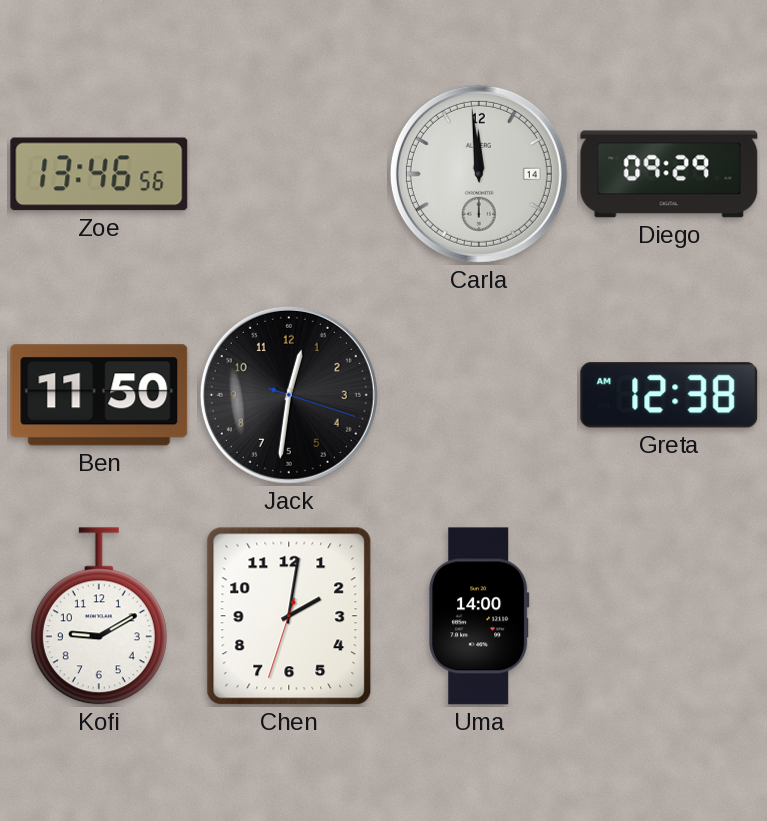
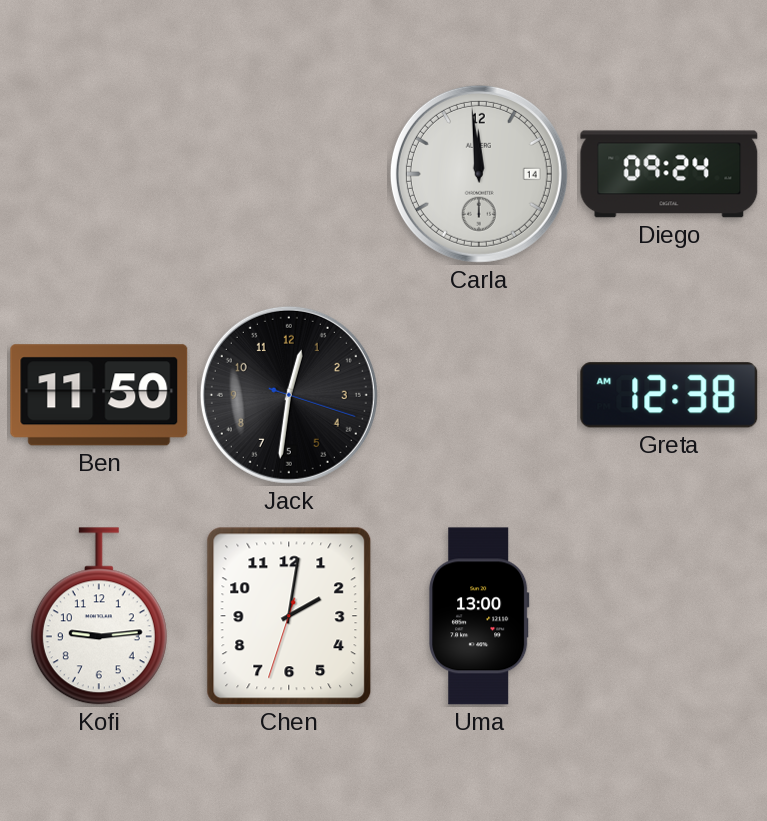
Zoe: 13:46 -> none
Diego: 09:29 -> 09:24
Kofi: 9:10 -> 9:14
Uma: 14:00 -> 13:00
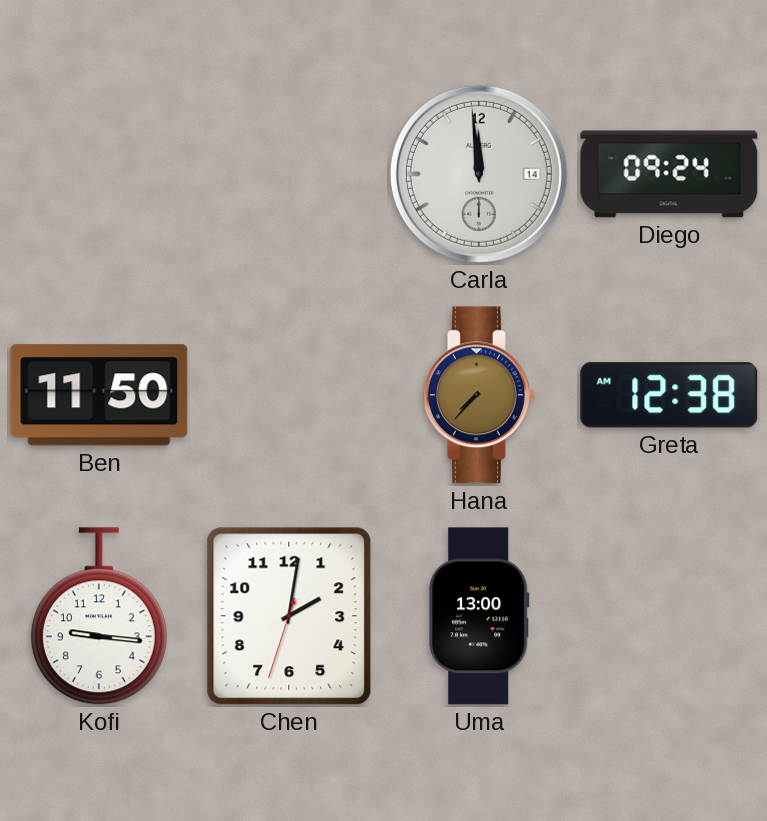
Jack: 12:31 -> none
Hana: none -> 7:37
Kofi: 9:14 -> 9:16
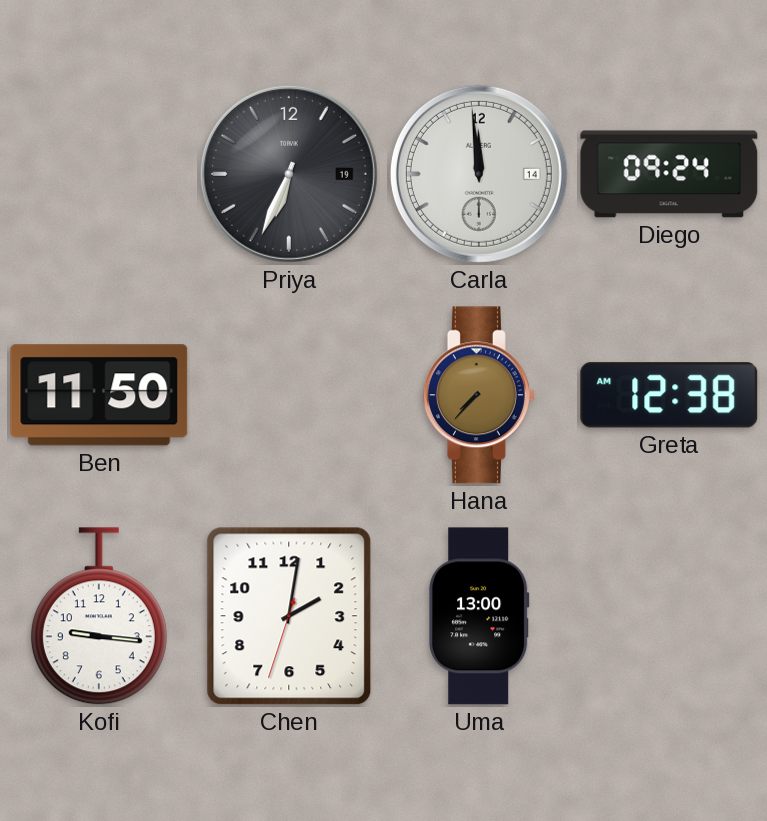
Priya: none -> 6:34
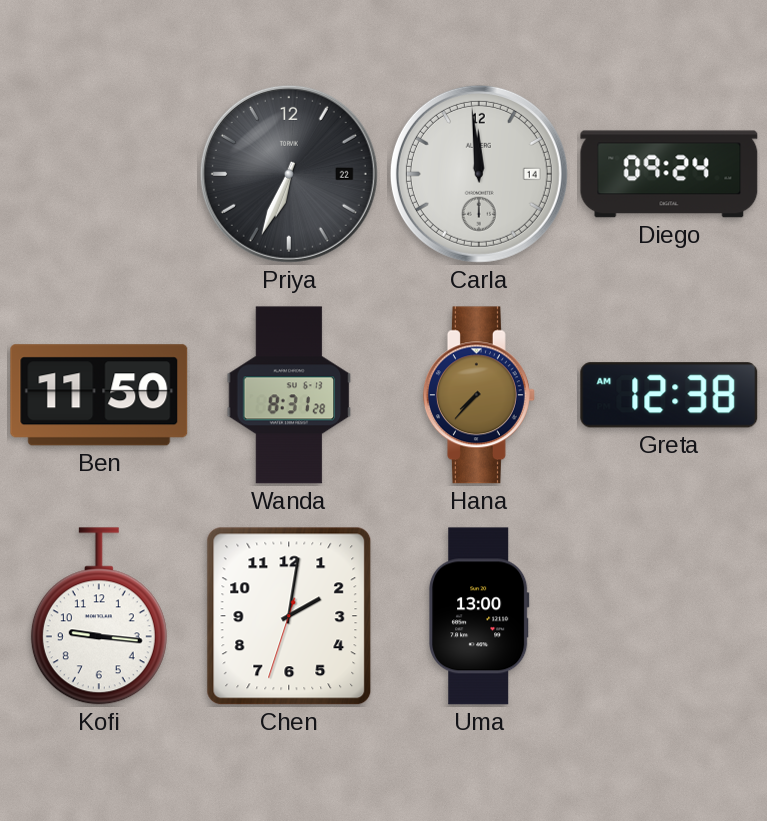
Priya date: 19 -> 22
Wanda: none -> 8:31
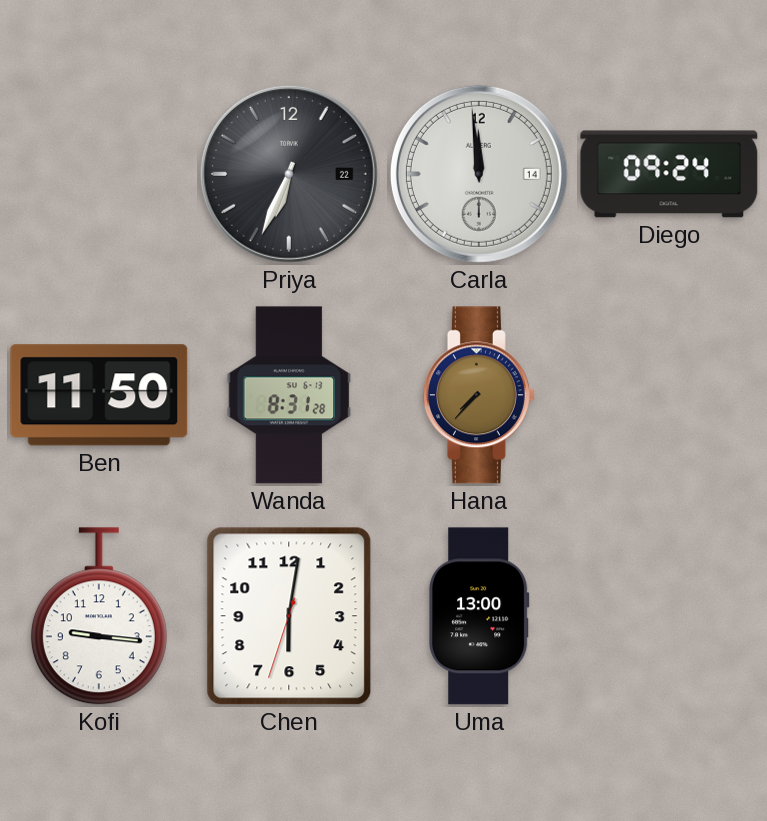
Greta: 12:38 -> none
Chen: 2:01 -> 6:01
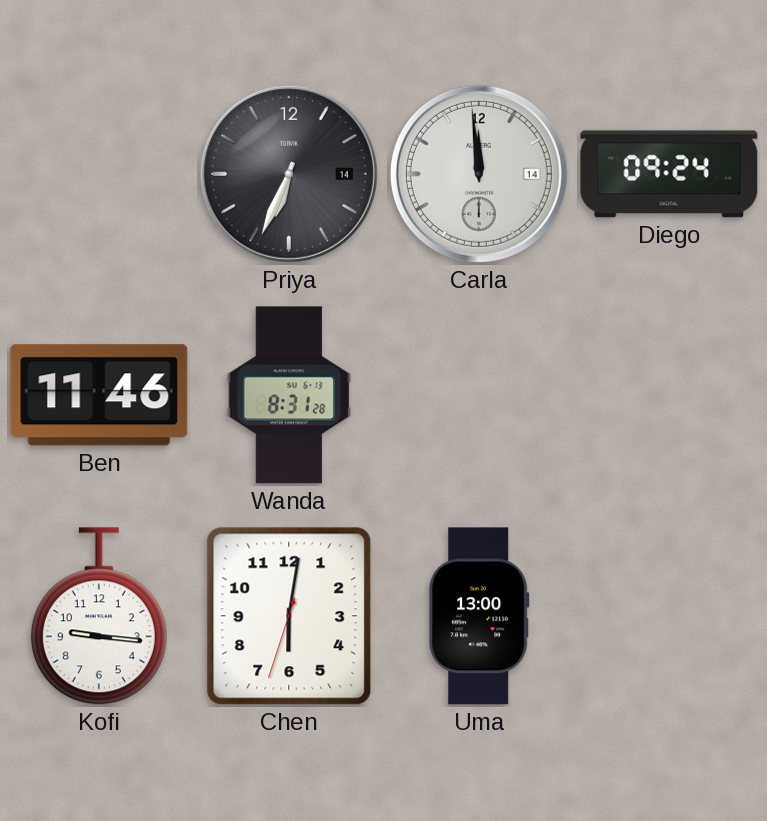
Priya date: 22 -> 14
Ben: 11:50 -> 11:46
Hana: 7:37 -> none
